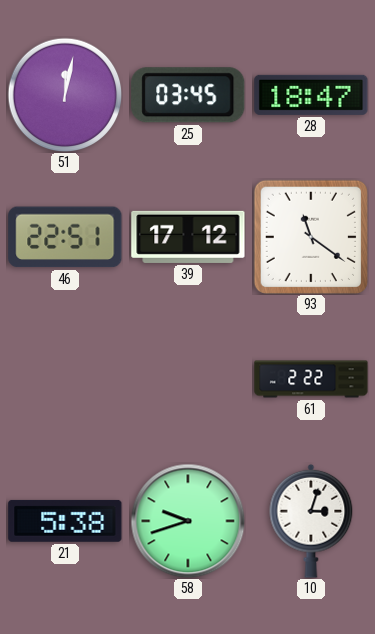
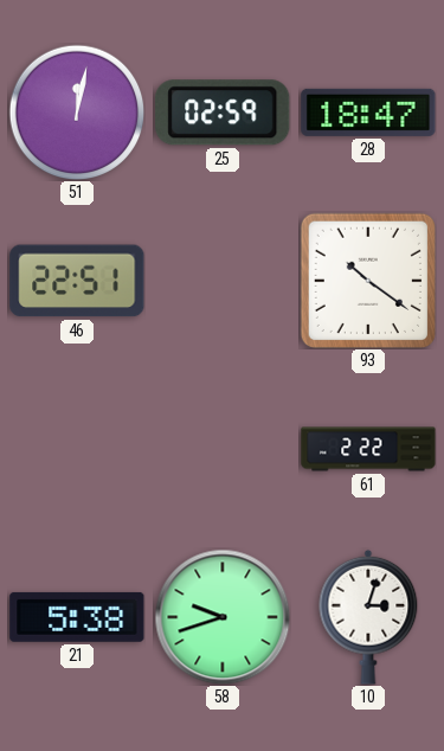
25: 03:45 -> 02:59
39: 17:12 -> none
93: 11:21 -> 10:21
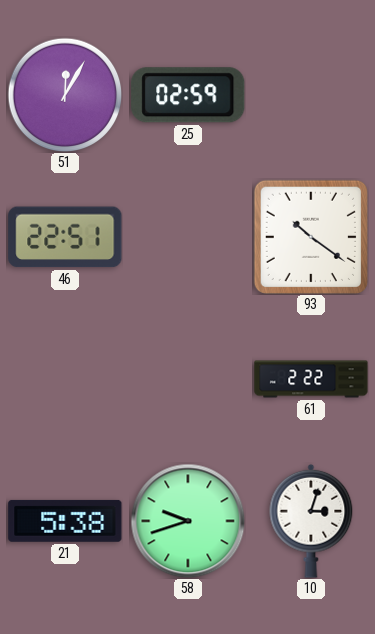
51: 12:02 -> 12:05
28: 18:47 -> none
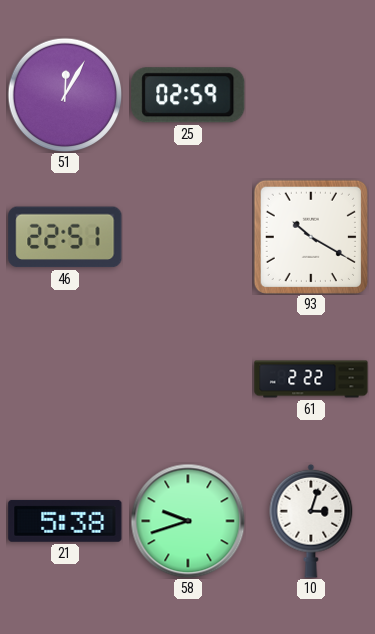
93: 10:21 -> 10:20
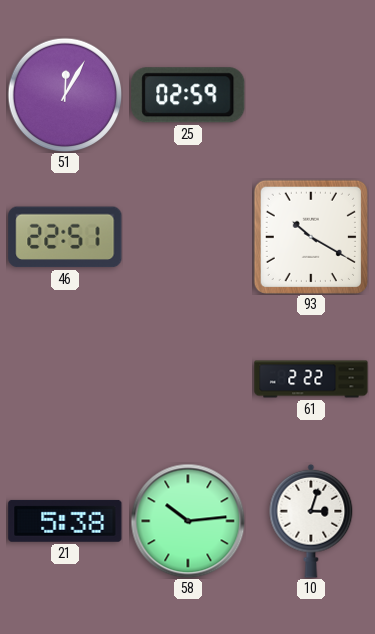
58: 9:42 -> 10:14
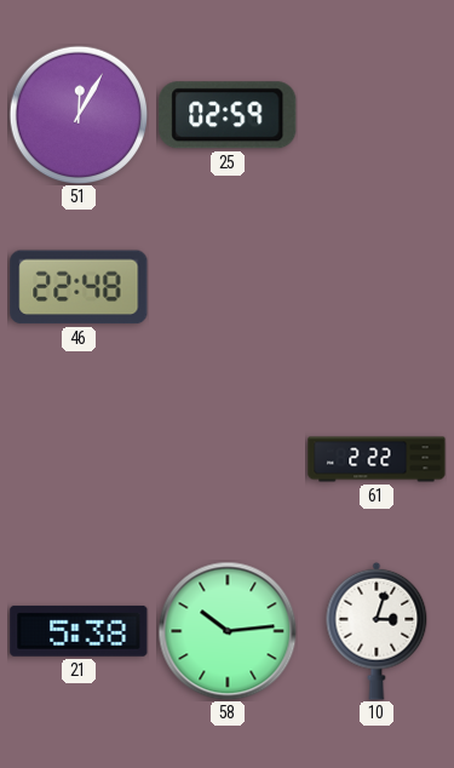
46: 22:51 -> 22:48
93: 10:20 -> none
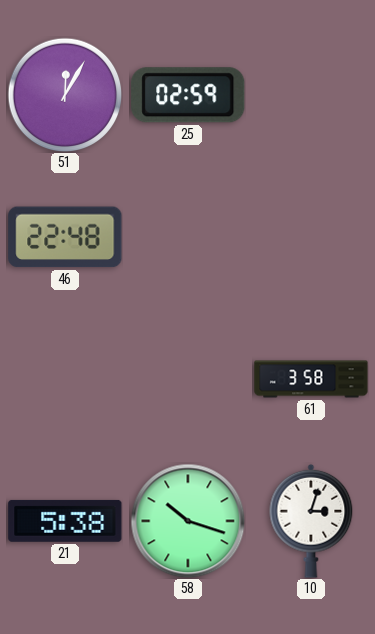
61: 2:22 -> 3:58
58: 10:14 -> 10:18
